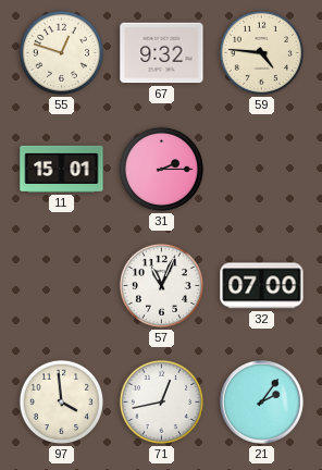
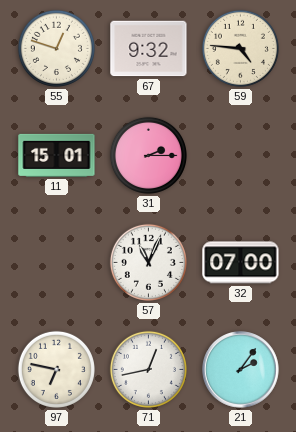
97: 3:59 -> 6:47
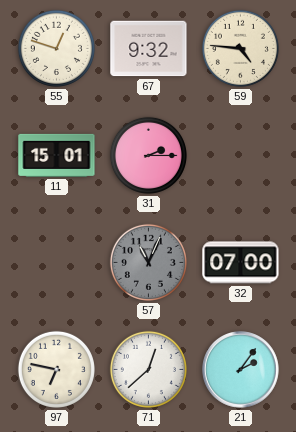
57 dial: white -> grey
71: 12:43 -> 12:38
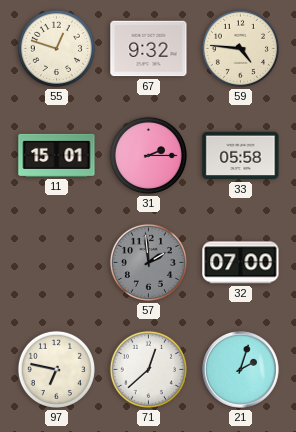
33: none -> 05:58
57: 11:04 -> 1:59
21: 2:06 -> 2:03
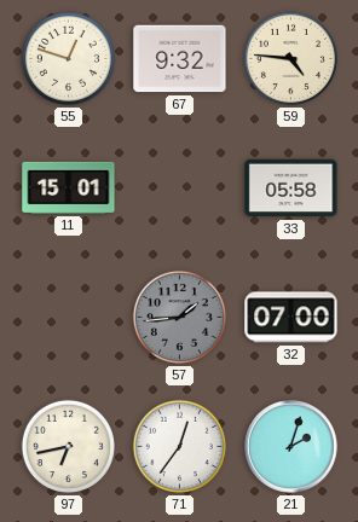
31: 2:15 -> none
57: 1:59 -> 1:44
97: 6:47 -> 6:43
71: 12:38 -> 12:36
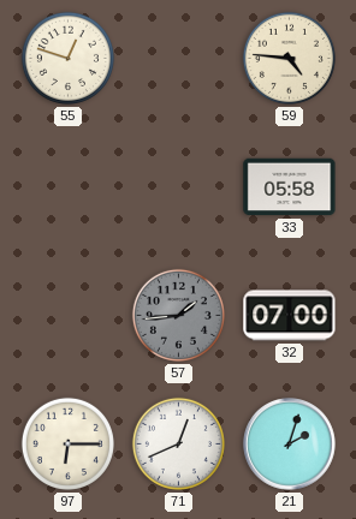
67: 9:32 -> none
11: 15:01 -> none
97: 6:43 -> 6:15
71: 12:36 -> 12:41
